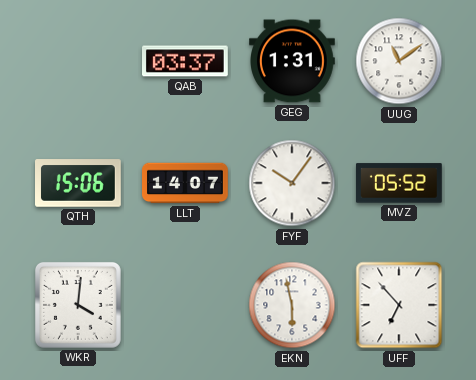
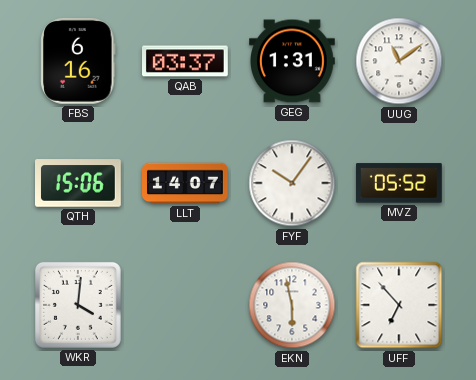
FBS: none -> 6:16
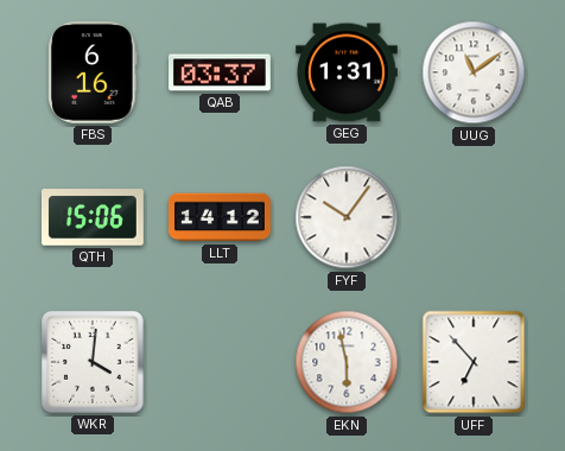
LLT: 14:07 -> 14:12
MVZ: 05:52 -> none
